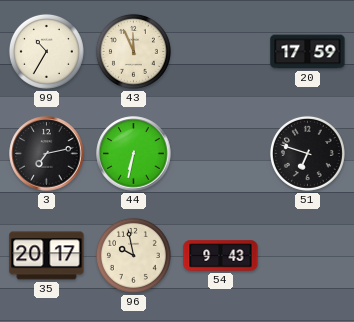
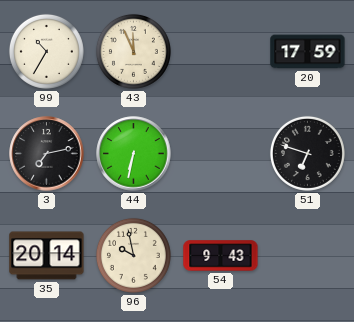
35: 20:17 -> 20:14
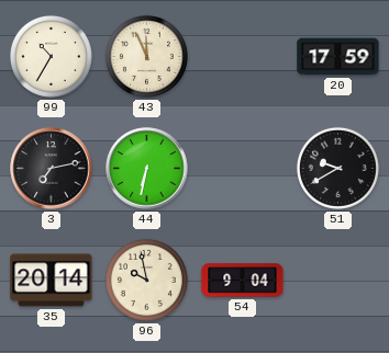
51: 6:48 -> 9:40
54: 9:43 -> 9:04
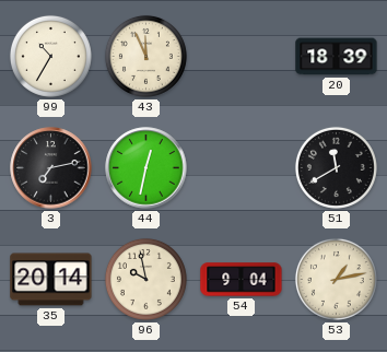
20: 17:59 -> 18:39
44: 6:32 -> 12:32
51: 9:40 -> 11:40
53: none -> 1:13
